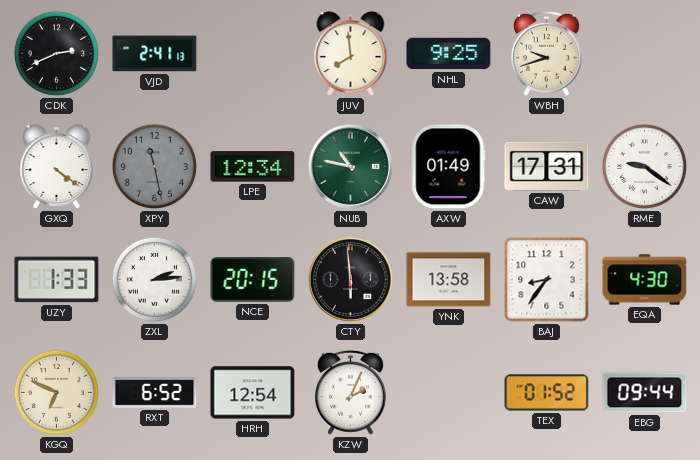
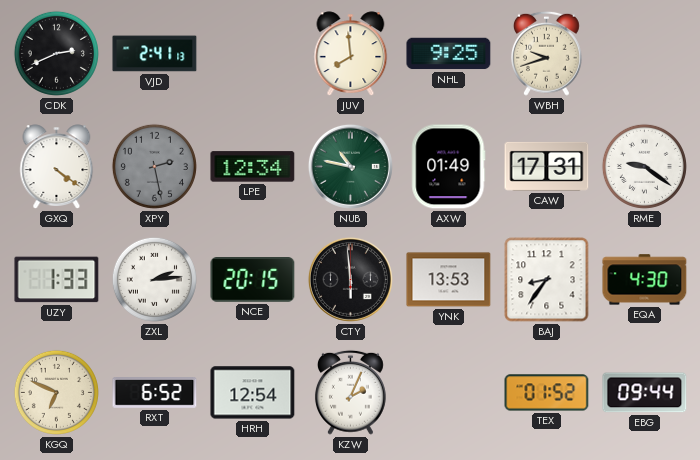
XPY: 11:28 -> 2:28
YNK: 13:58 -> 13:53
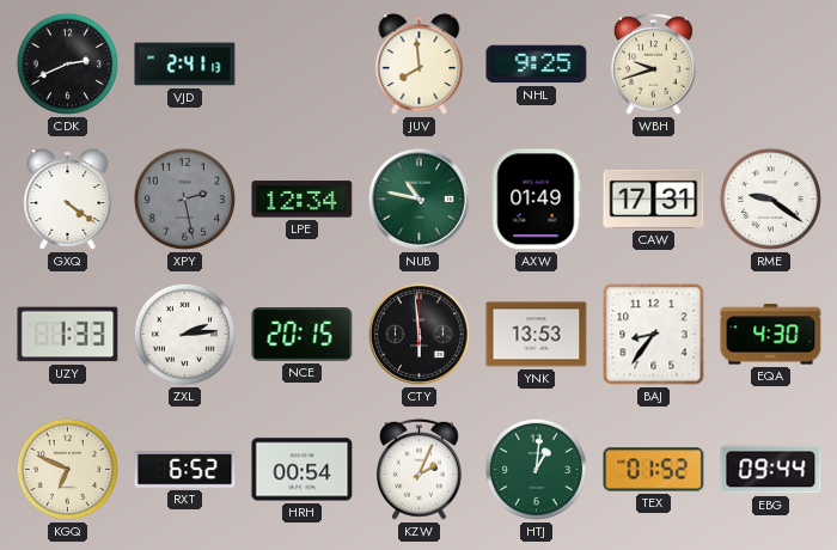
HRH: 12:54 -> 00:54
HTJ: none -> 1:01
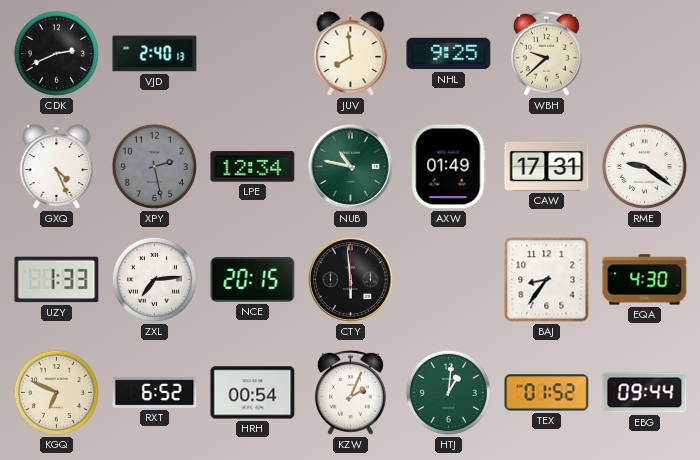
VJD: 2:41 -> 2:40
WBH: 9:42 -> 9:38
GXQ: 4:21 -> 4:26
ZXL: 2:14 -> 7:14
YNK: 13:53 -> none
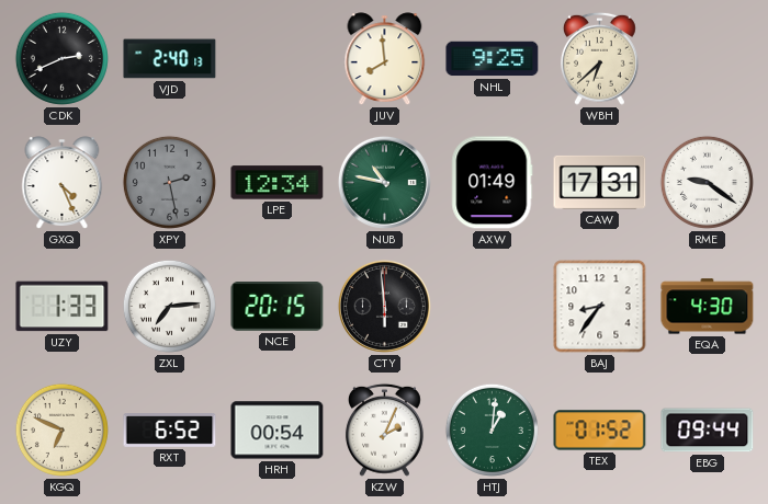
WBH: 9:38 -> 6:38
